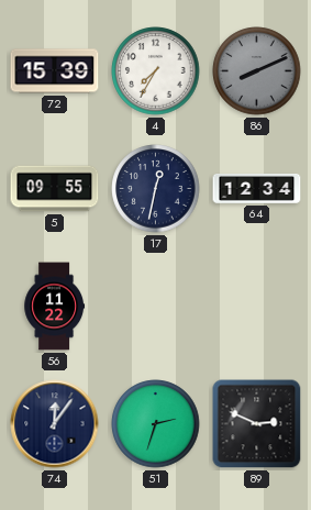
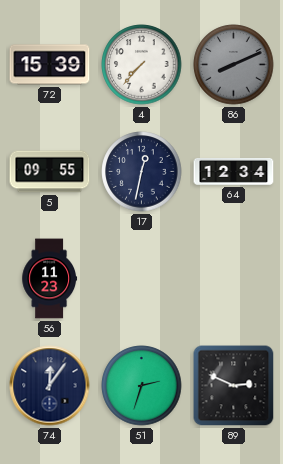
4: 7:35 -> 7:37
56: 11:22 -> 11:23
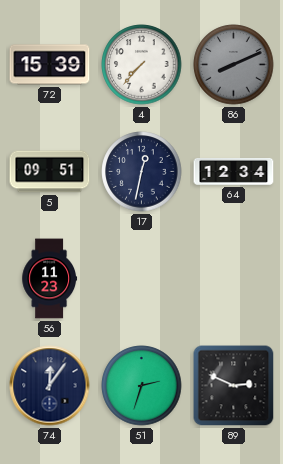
5: 09:55 -> 09:51
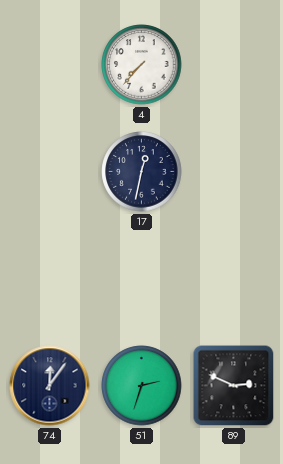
72: 15:39 -> none
86: 8:11 -> none
5: 09:51 -> none
64: 12:34 -> none
56: 11:23 -> none
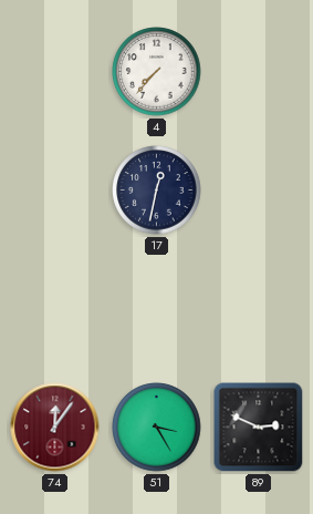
74 dial: navy -> burgundy
51: 2:33 -> 3:25
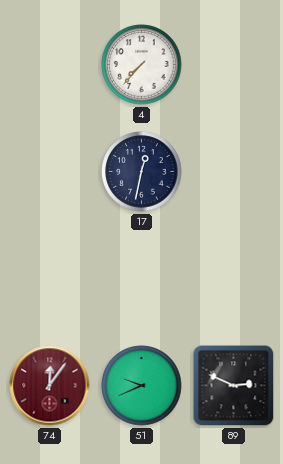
51: 3:25 -> 9:41
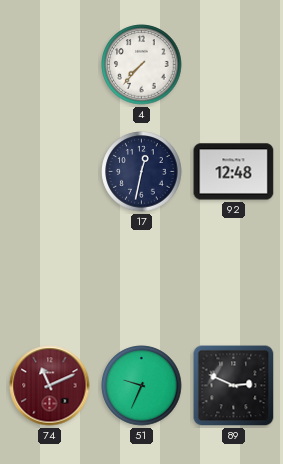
92: none -> 12:48
74: 12:06 -> 11:11
51: 9:41 -> 9:34
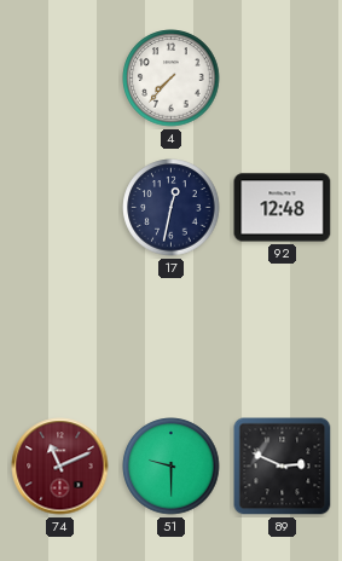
51: 9:34 -> 9:30
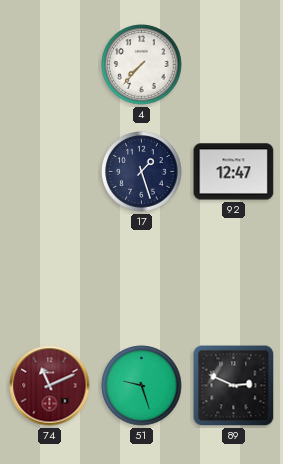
17: 12:32 -> 1:27
92: 12:48 -> 12:47
51: 9:30 -> 9:27
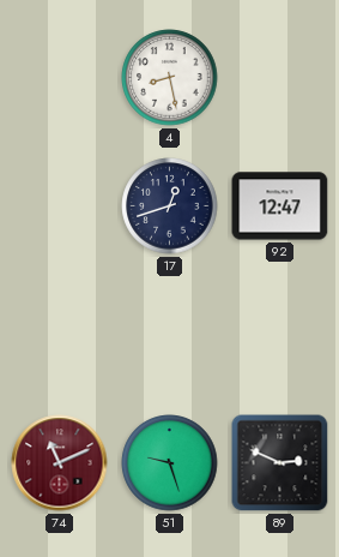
4: 7:37 -> 8:28
17: 1:27 -> 12:42
